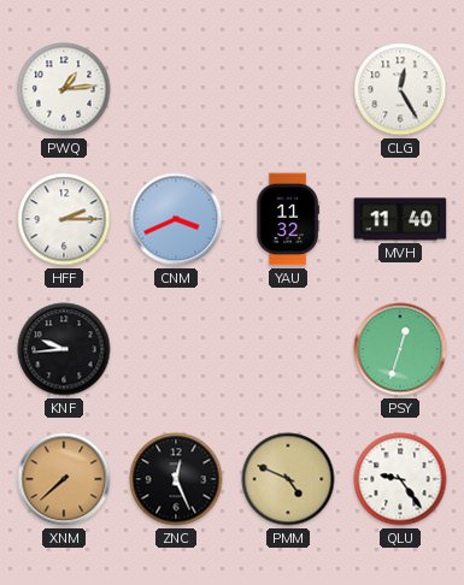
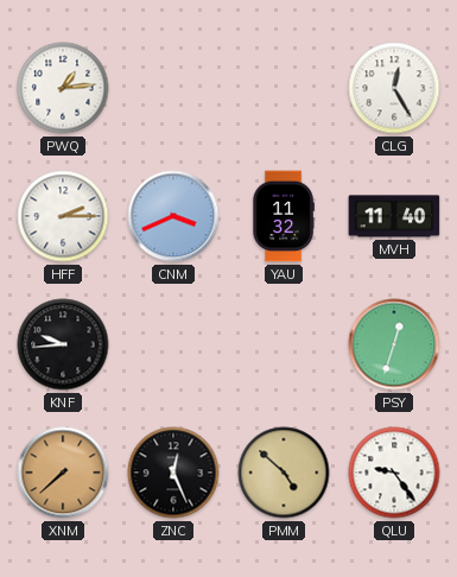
PMM: 4:49 -> 4:52
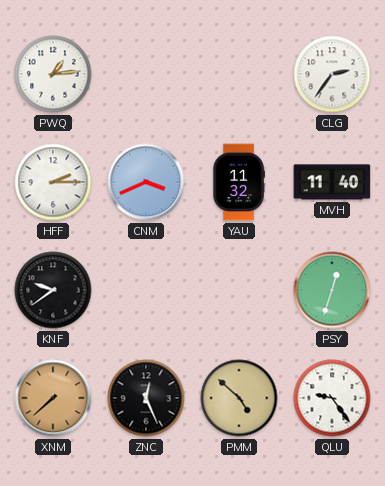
CLG: 12:25 -> 2:36
KNF: 9:44 -> 9:39
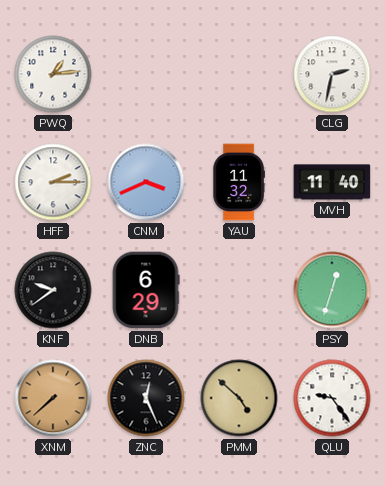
CLG: 2:36 -> 2:32
DNB: none -> 6:29
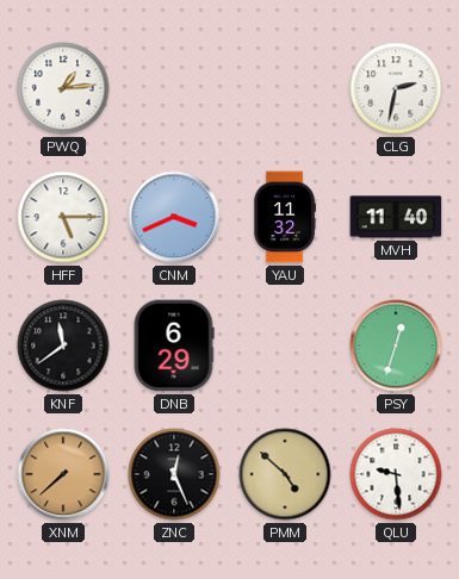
HFF: 2:15 -> 5:15
KNF: 9:39 -> 11:39
QLU: 9:24 -> 9:29
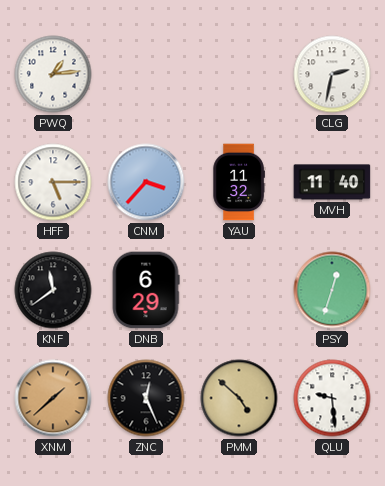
CNM: 3:41 -> 3:37
XNM: 7:38 -> 1:38
